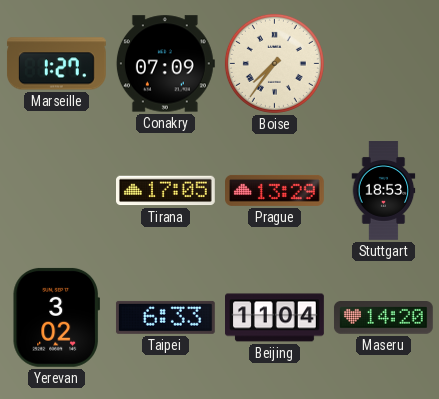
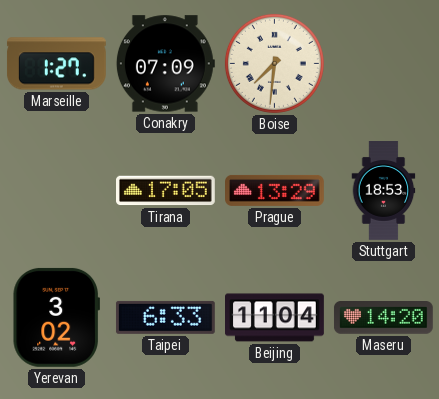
Boise: 7:36 -> 7:31
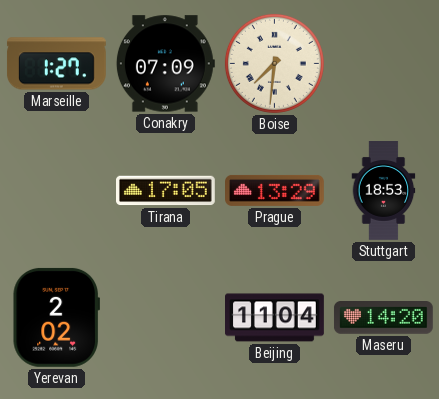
Yerevan: 3:02 -> 2:02
Taipei: 6:33 -> none
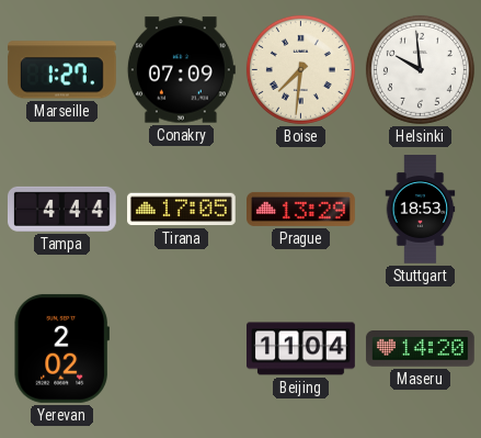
Helsinki: none -> 9:59
Tampa: none -> 4:44
